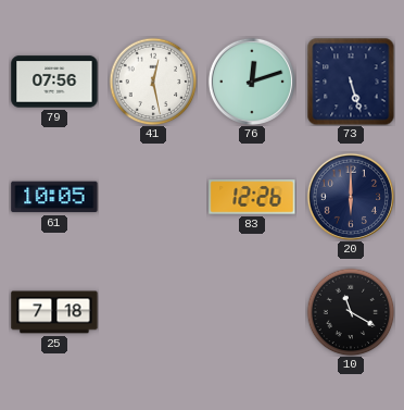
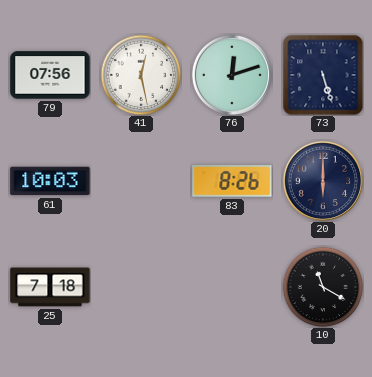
61: 10:05 -> 10:03
83: 12:26 -> 8:26
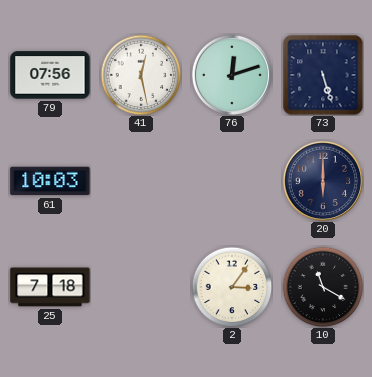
83: 8:26 -> none
2: none -> 3:06
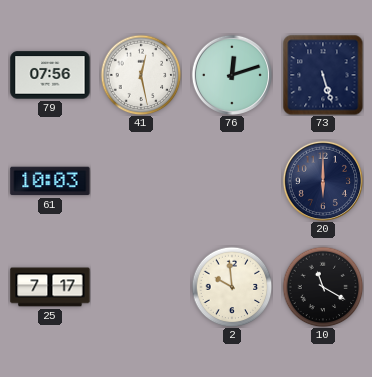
25: 7:18 -> 7:17
2: 3:06 -> 9:59
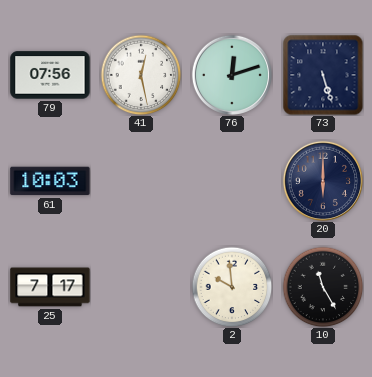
10: 11:20 -> 11:25
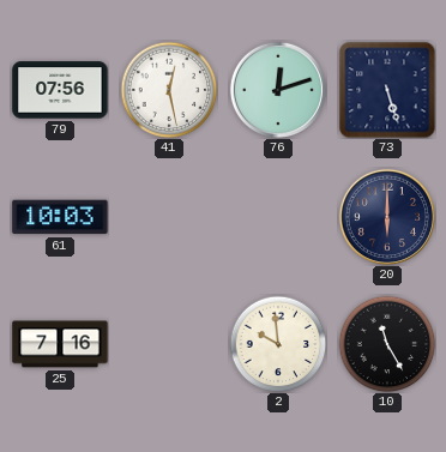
25: 7:17 -> 7:16
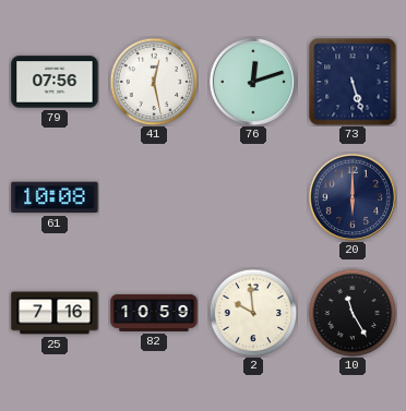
61: 10:03 -> 10:08
82: none -> 10:59
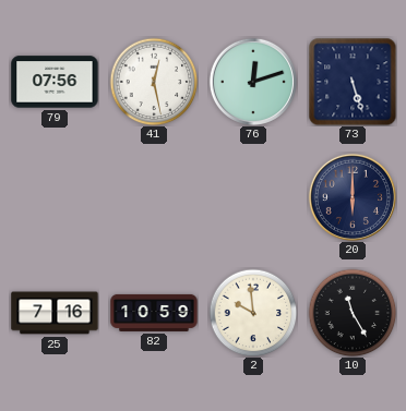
61: 10:08 -> none
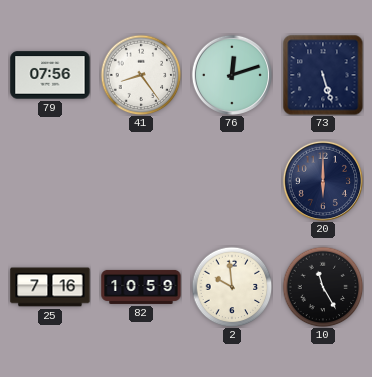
41: 12:28 -> 8:24
